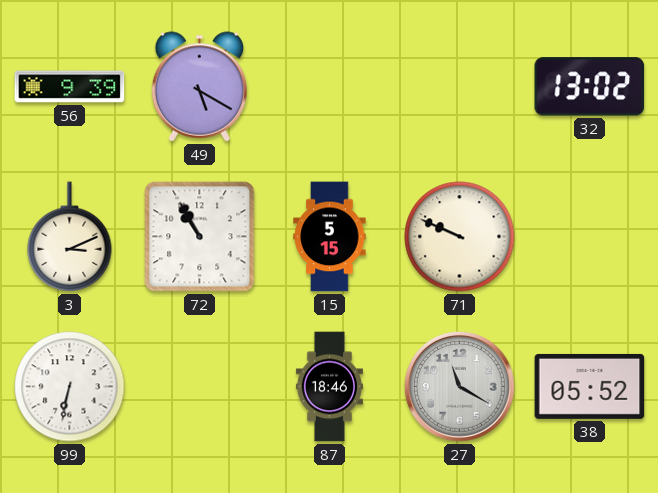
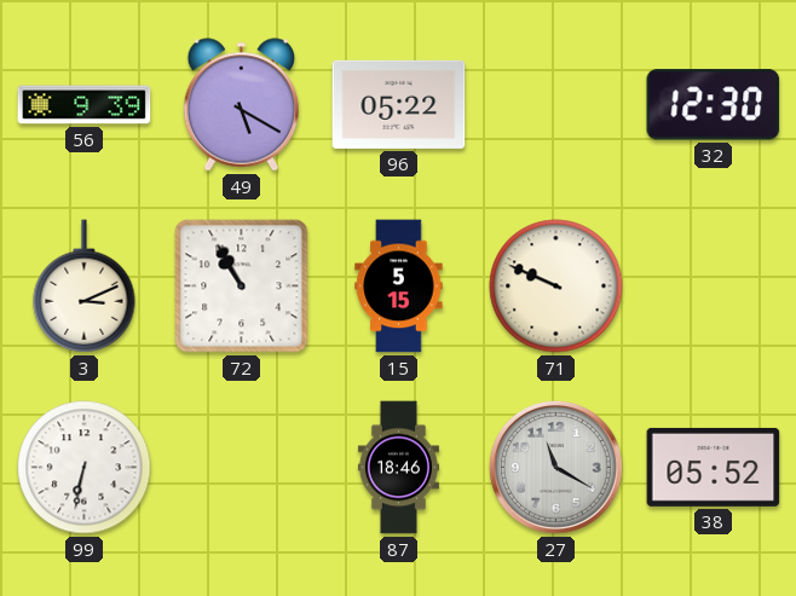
96: none -> 05:22
32: 13:02 -> 12:30
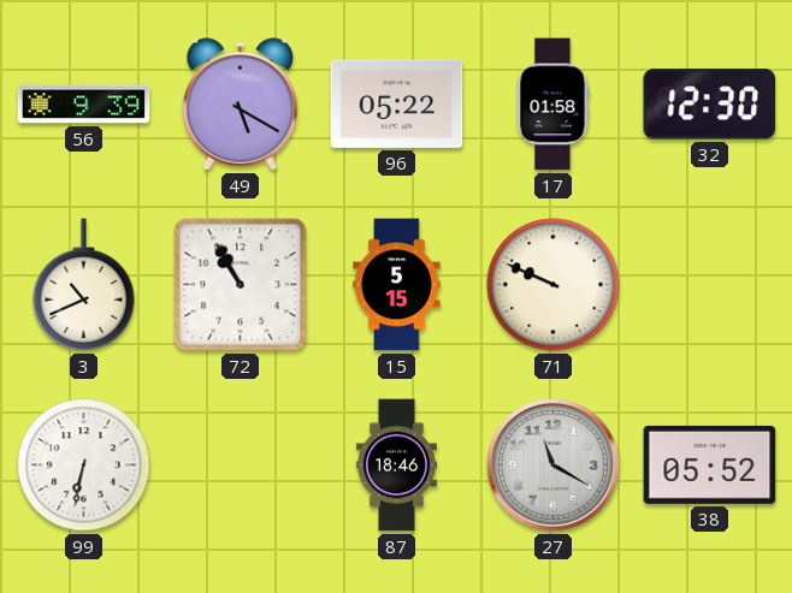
17: none -> 01:58
3: 3:11 -> 10:41
